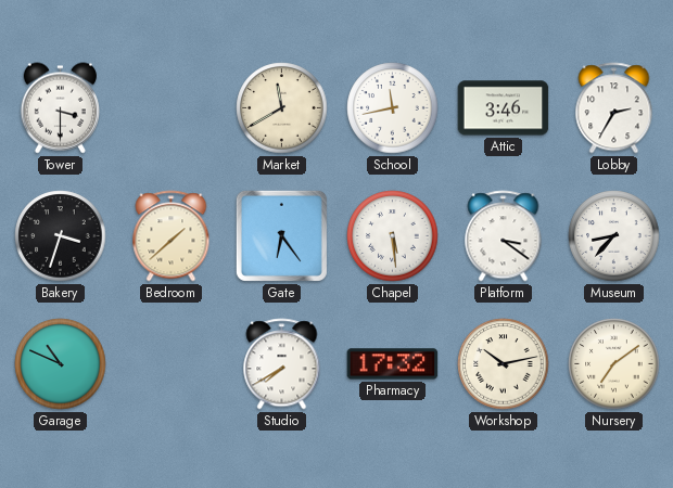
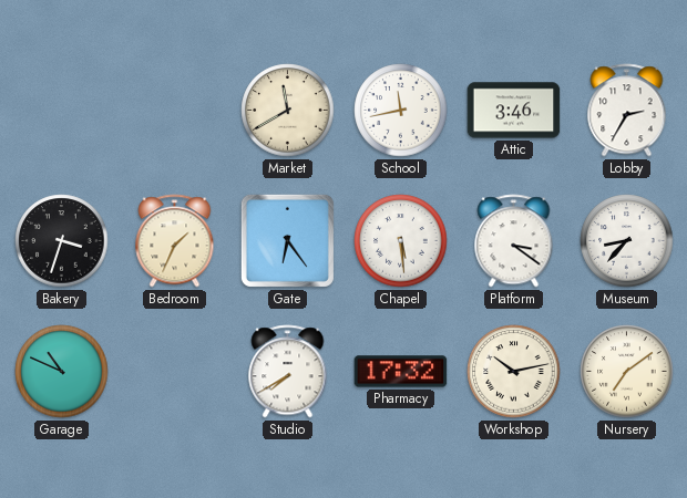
Tower: 3:30 -> none
Bedroom: 1:38 -> 1:34
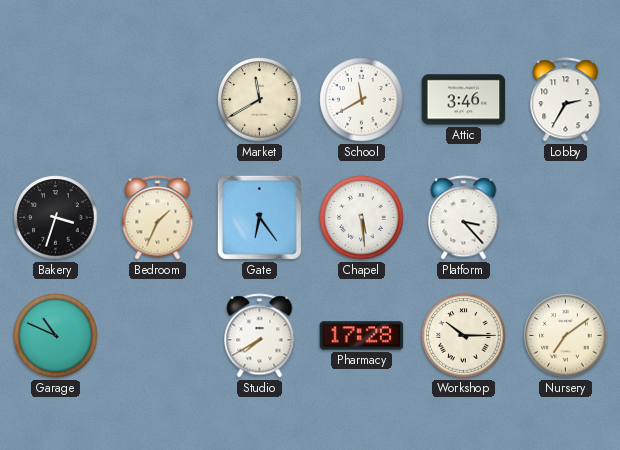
School: 11:43 -> 11:40
Platform: 3:21 -> 3:23
Museum: 8:37 -> none
Pharmacy: 17:32 -> 17:28
Workshop: 10:13 -> 10:15
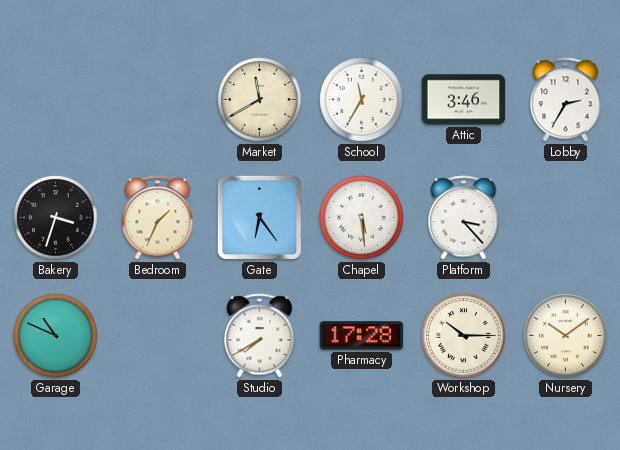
School: 11:40 -> 11:35
Nursery: 7:09 -> 10:09
